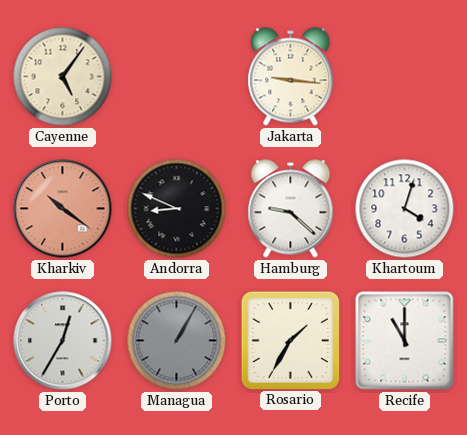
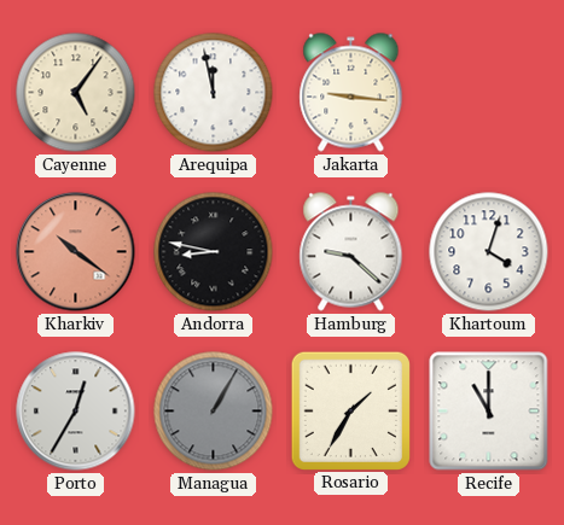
Arequipa: none -> 11:58
Andorra: 8:49 -> 8:47
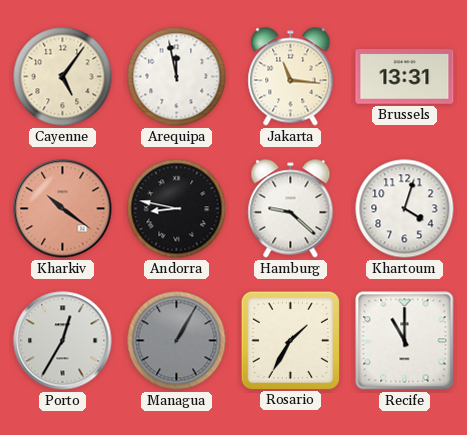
Jakarta: 9:16 -> 11:16
Brussels: none -> 13:31
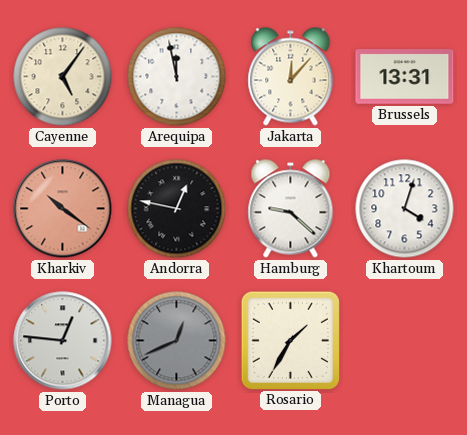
Jakarta: 11:16 -> 12:07
Andorra: 8:47 -> 12:47
Porto: 12:35 -> 12:46
Managua: 1:05 -> 12:41
Recife: 11:00 -> none
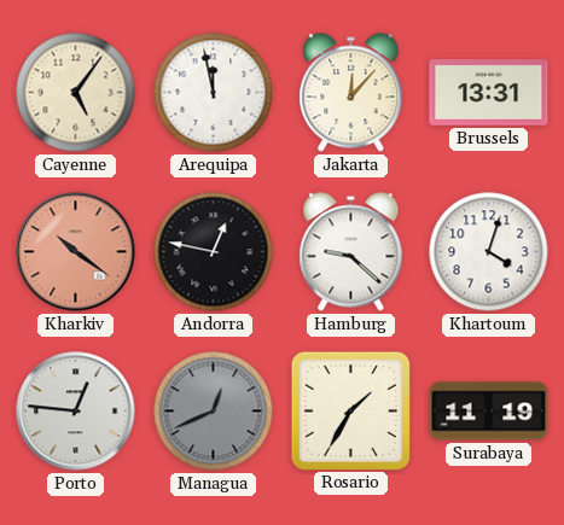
Surabaya: none -> 11:19
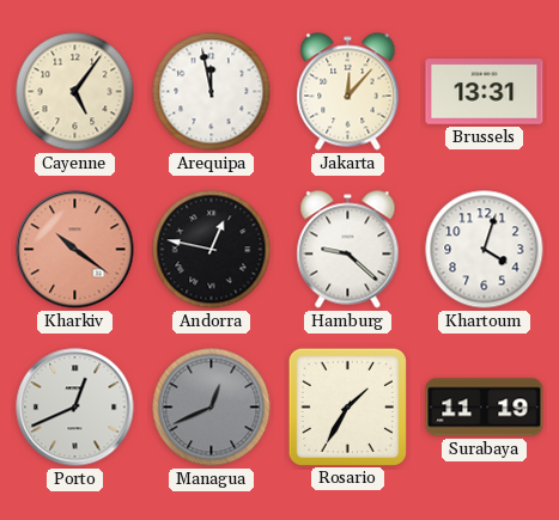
Porto: 12:46 -> 12:41
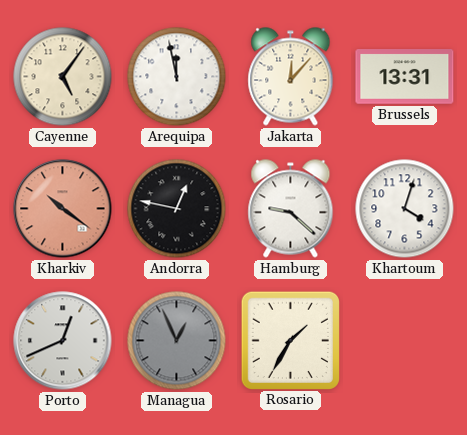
Managua: 12:41 -> 12:56
Surabaya: 11:19 -> none
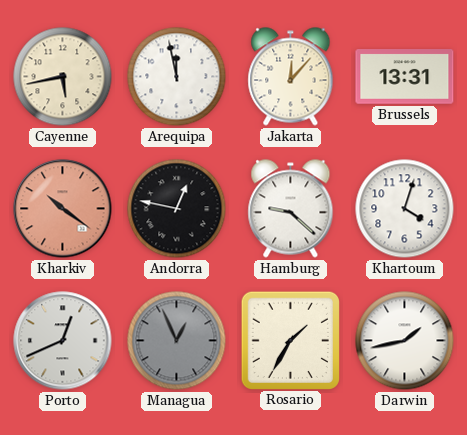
Cayenne: 5:06 -> 5:43
Darwin: none -> 1:43
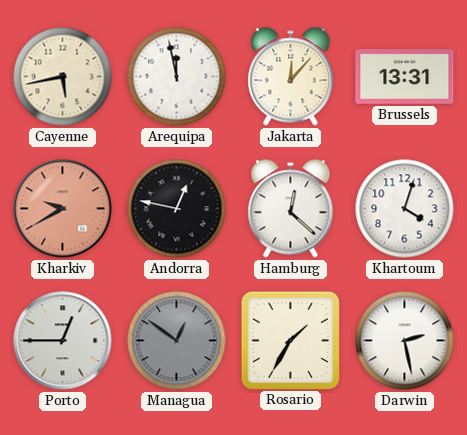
Kharkiv: 10:21 -> 9:40
Hamburg: 9:22 -> 12:22
Porto: 12:41 -> 12:45
Managua: 12:56 -> 12:51
Darwin: 1:43 -> 2:28
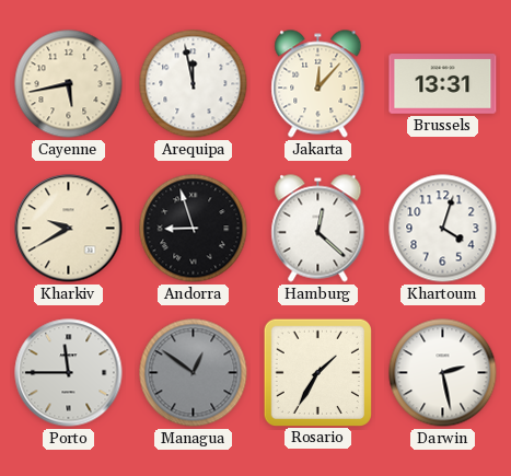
Kharkiv dial: salmon -> cream
Andorra: 12:47 -> 8:57
Porto: 12:45 -> 11:45
